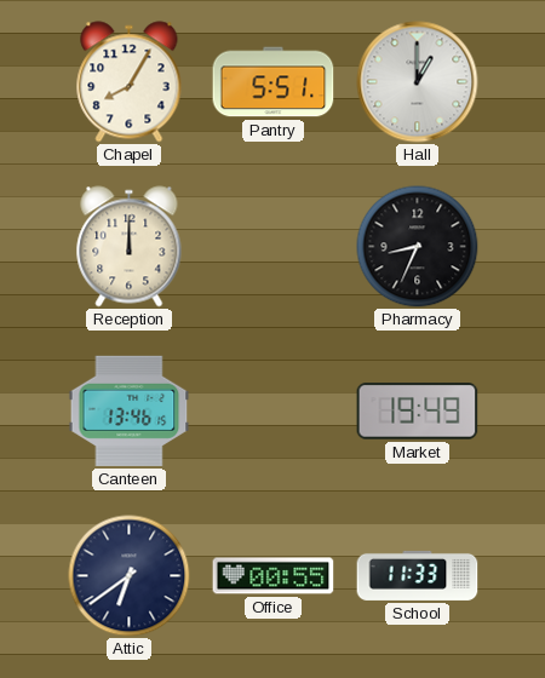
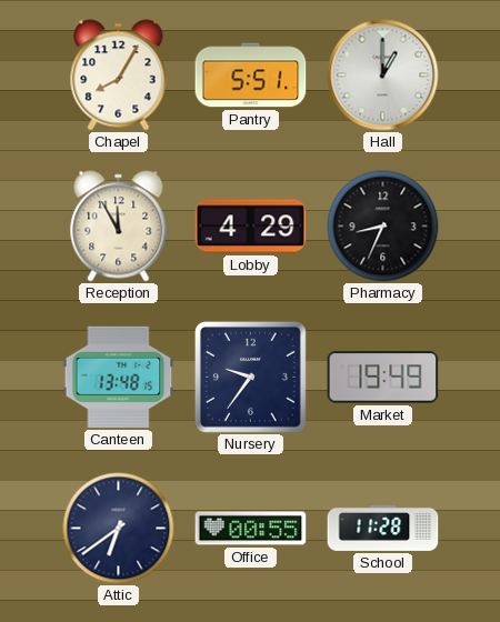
Reception: 12:00 -> 11:55
Lobby: none -> 4:29
Canteen: 13:46 -> 13:48
Nursery: none -> 9:36
School: 11:33 -> 11:28
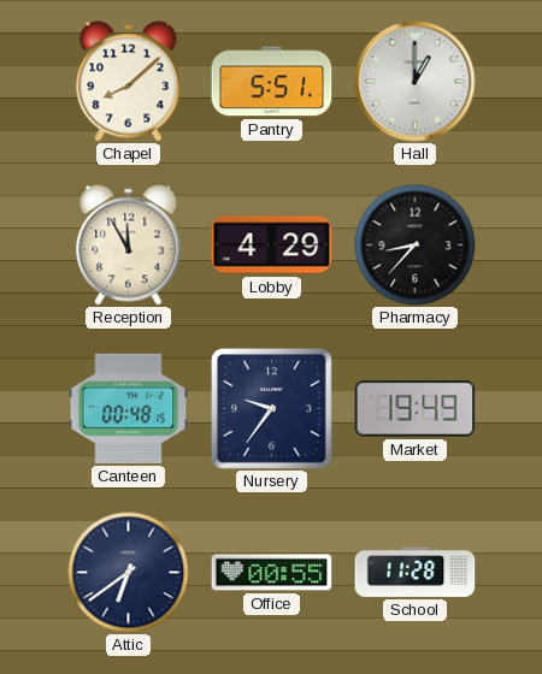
Chapel: 8:05 -> 8:08
Pharmacy: 8:34 -> 8:37
Canteen: 13:48 -> 00:48
